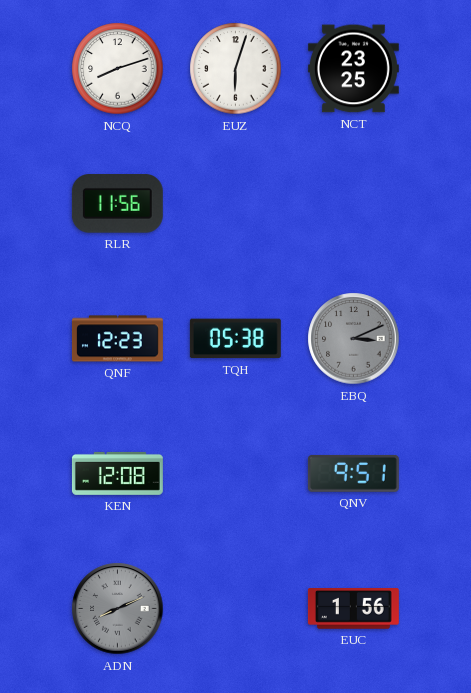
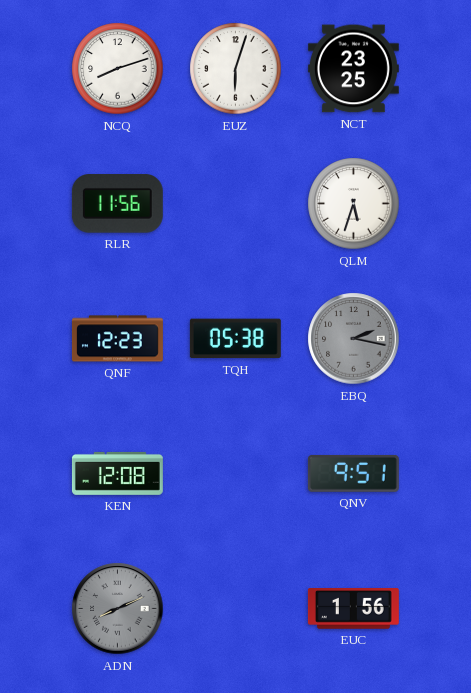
QLM: none -> 5:33
EBQ: 3:11 -> 2:17
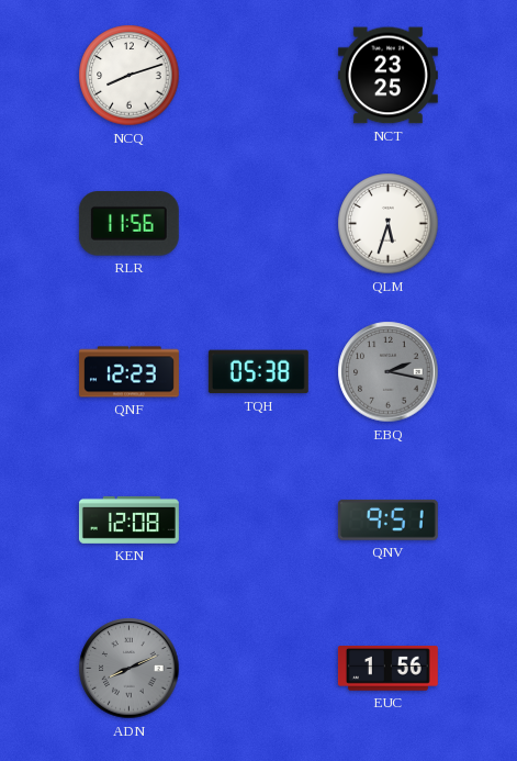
EUZ: 6:03 -> none
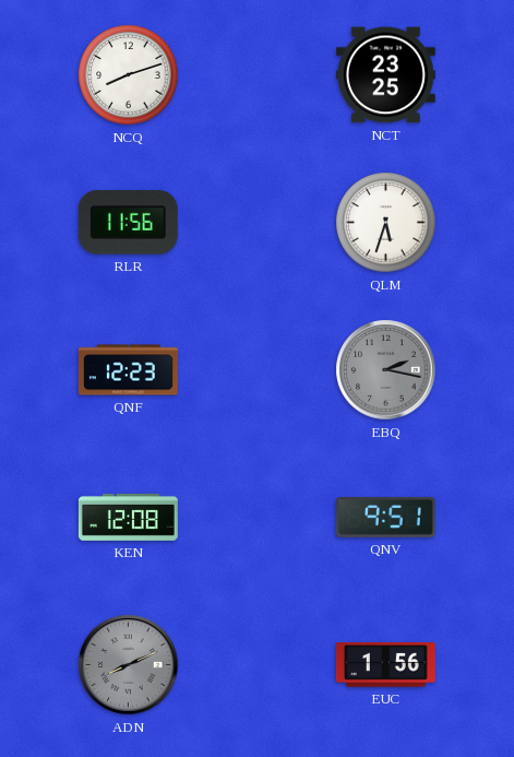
TQH: 05:38 -> none
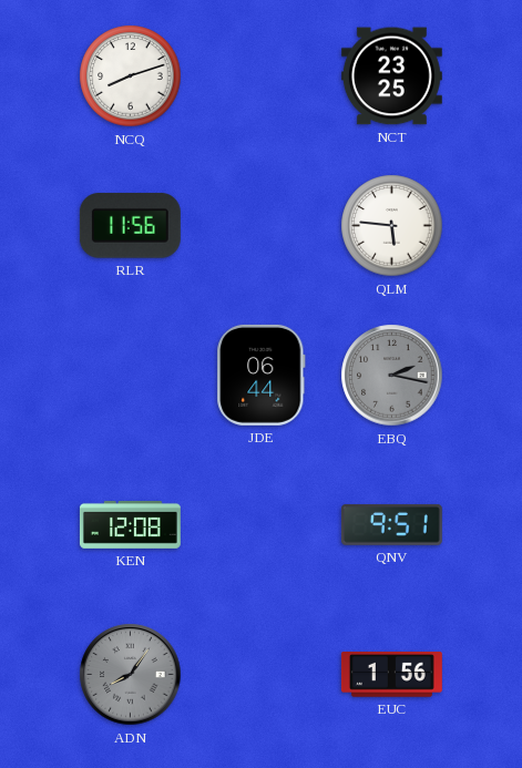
QLM: 5:33 -> 5:46
QNF: 12:23 -> none
JDE: none -> 06:44
ADN: 8:11 -> 8:06
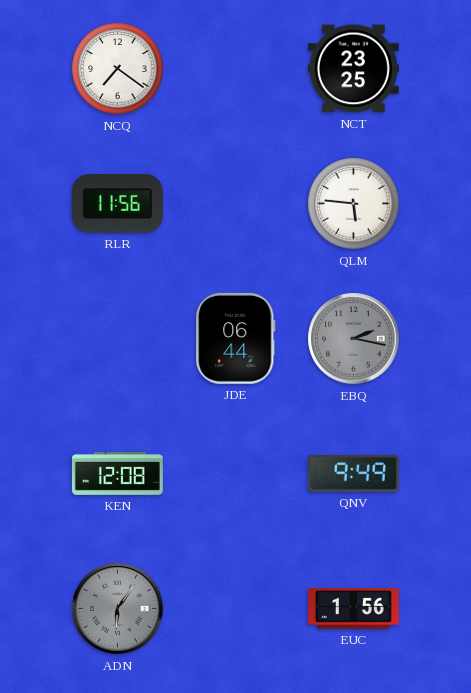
NCQ: 8:12 -> 7:21
QNV: 9:51 -> 9:49
ADN: 8:06 -> 6:06
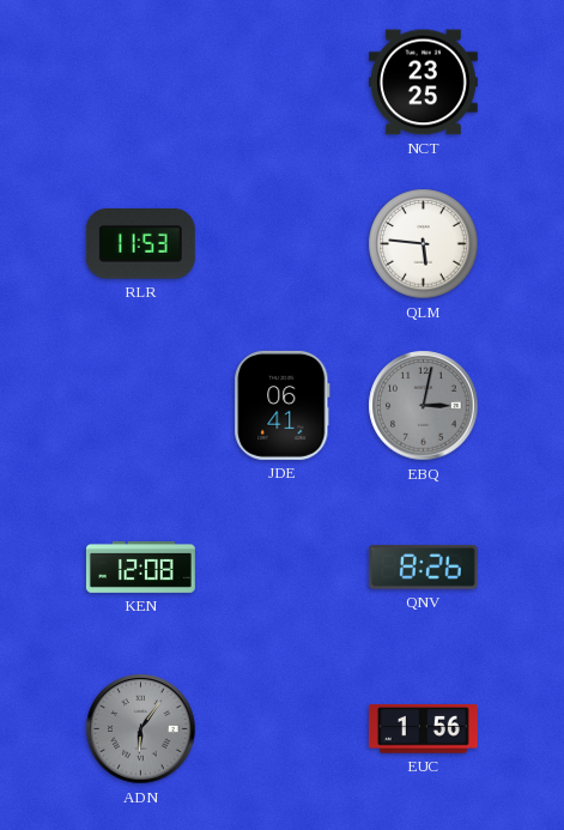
NCQ: 7:21 -> none
RLR: 11:56 -> 11:53
JDE: 06:44 -> 06:41
EBQ: 2:17 -> 3:02
QNV: 9:49 -> 8:26
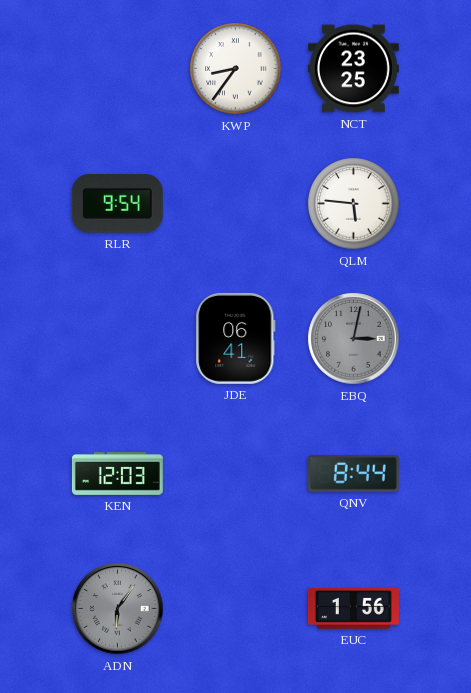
KWP: none -> 8:36
RLR: 11:53 -> 9:54
KEN: 12:08 -> 12:03
QNV: 8:26 -> 8:44
